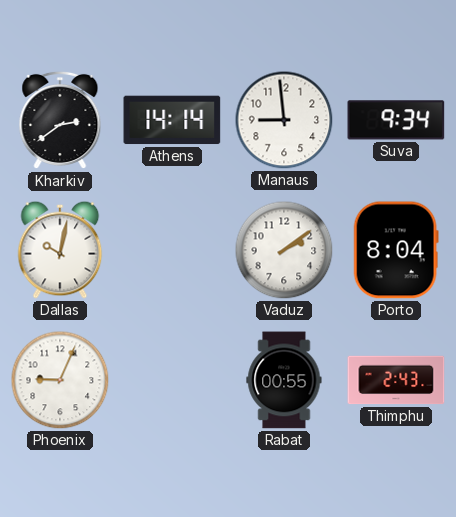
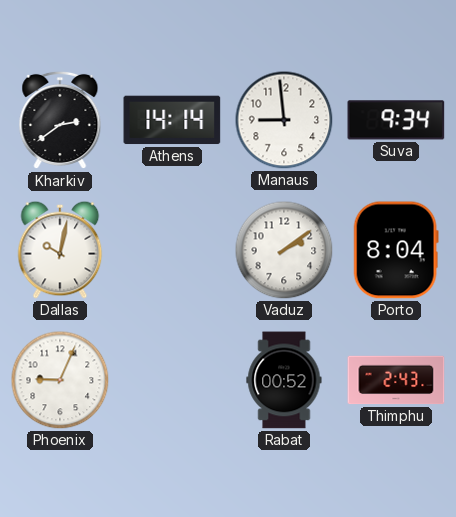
Rabat: 00:55 -> 00:52
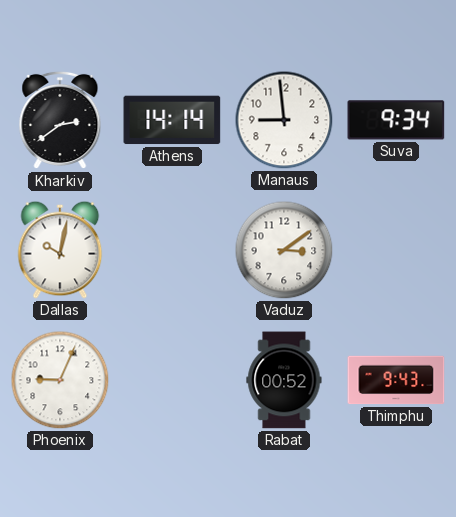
Vaduz: 2:09 -> 3:09
Porto: 8:04 -> none
Thimphu: 2:43 -> 9:43
